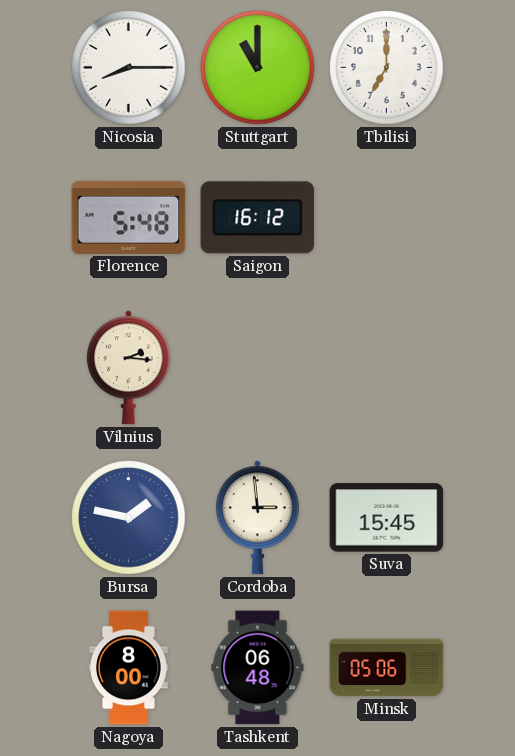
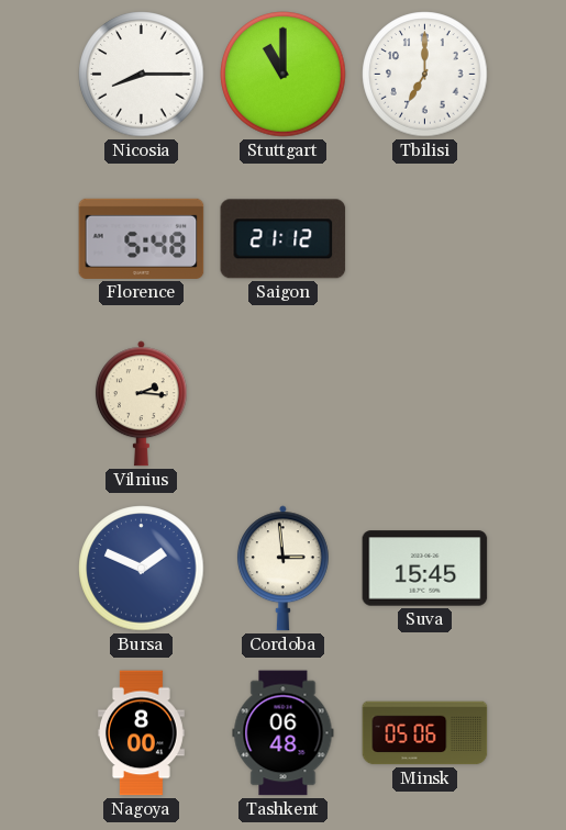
Saigon: 16:12 -> 21:12
Bursa: 1:47 -> 1:49
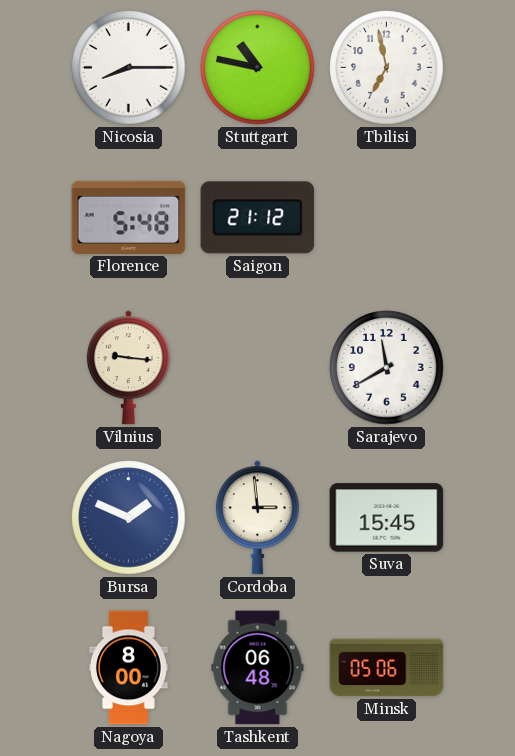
Stuttgart: 11:00 -> 10:47
Tbilisi: 7:00 -> 6:58
Vilnius: 2:16 -> 9:16
Sarajevo: none -> 11:40
